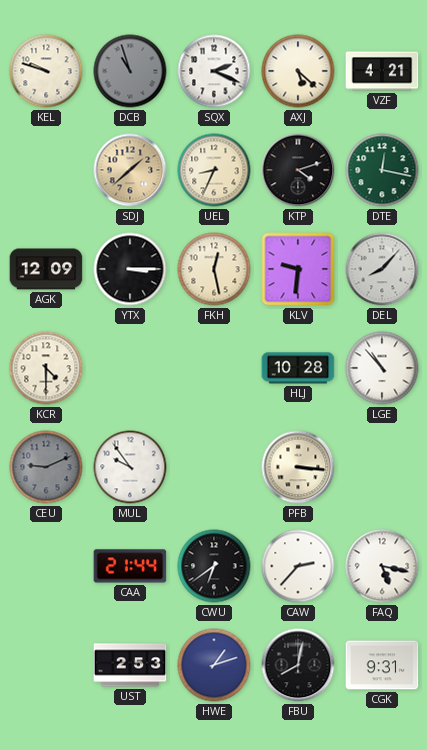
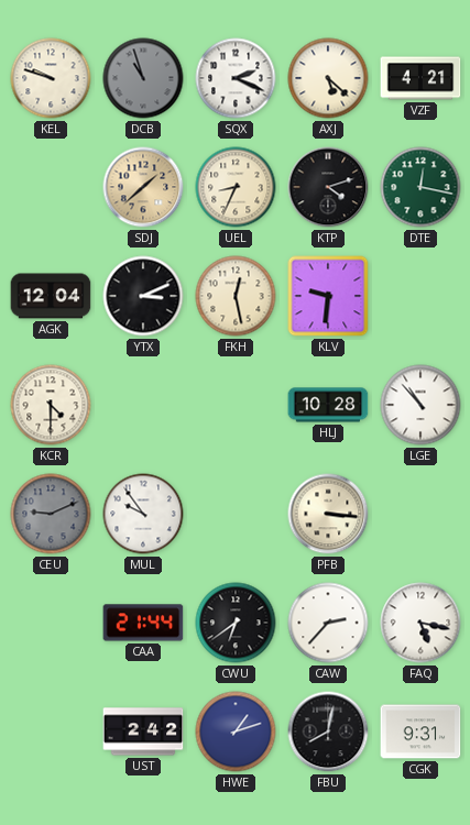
AGK: 12:09 -> 12:04
YTX: 3:15 -> 3:11
DEL: 8:07 -> none
UST: 2:53 -> 2:42
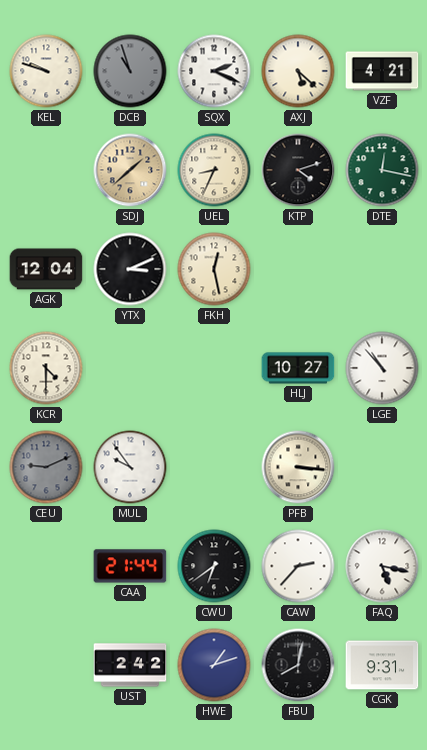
KLV: 9:31 -> none
HLJ: 10:28 -> 10:27
